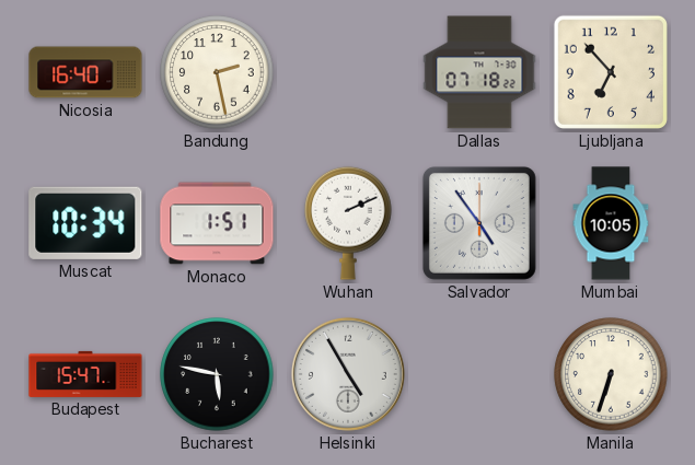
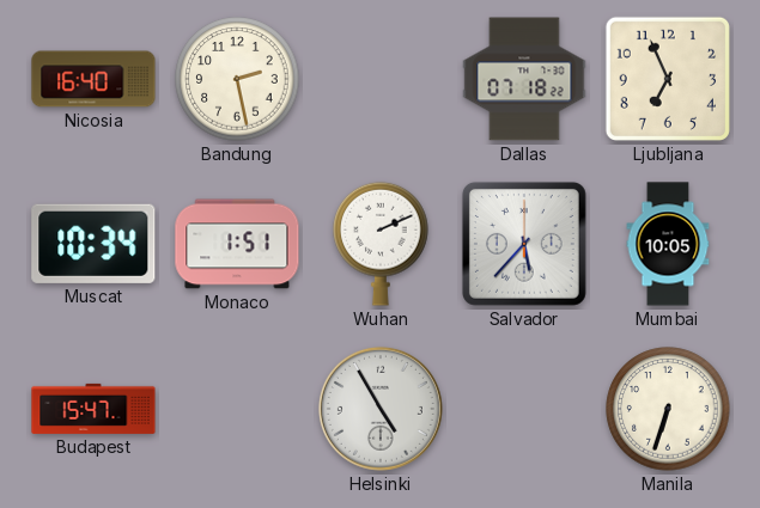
Ljubljana: 6:53 -> 6:56
Salvador: 4:54 -> 5:37
Bucharest: 5:47 -> none
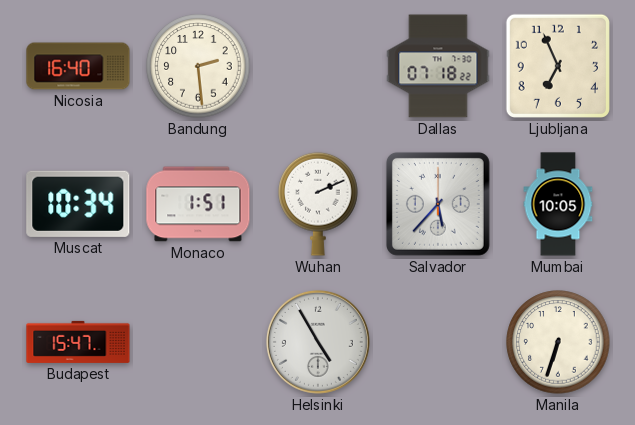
Bandung: 2:28 -> 2:29
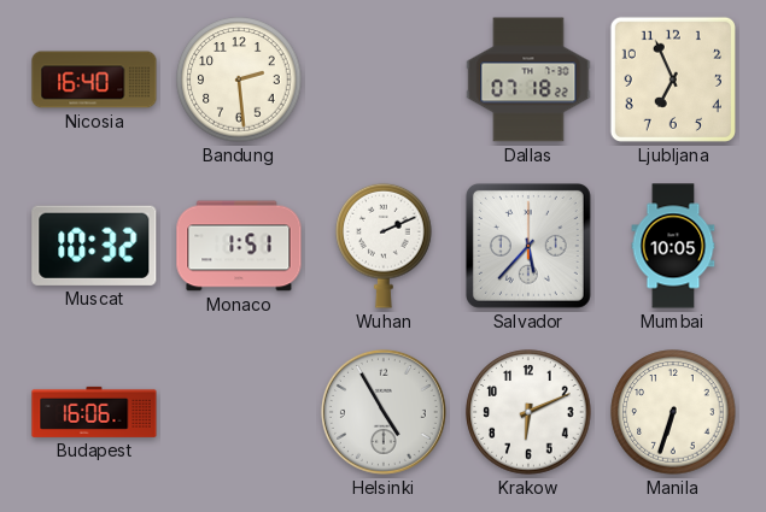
Muscat: 10:34 -> 10:32
Budapest: 15:47 -> 16:06
Krakow: none -> 6:11
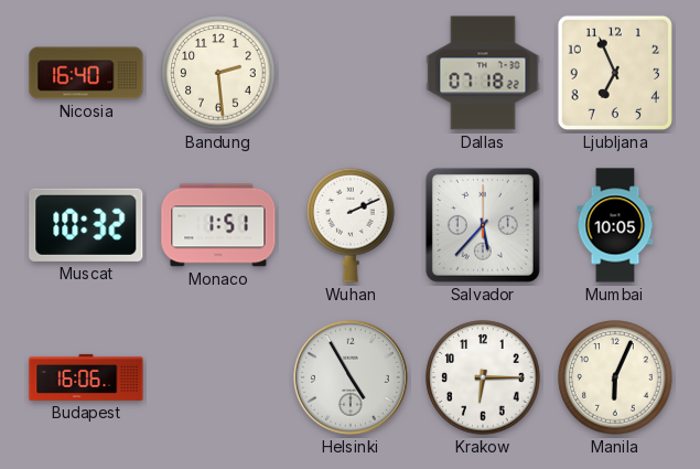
Krakow: 6:11 -> 6:15
Manila: 6:33 -> 6:04
